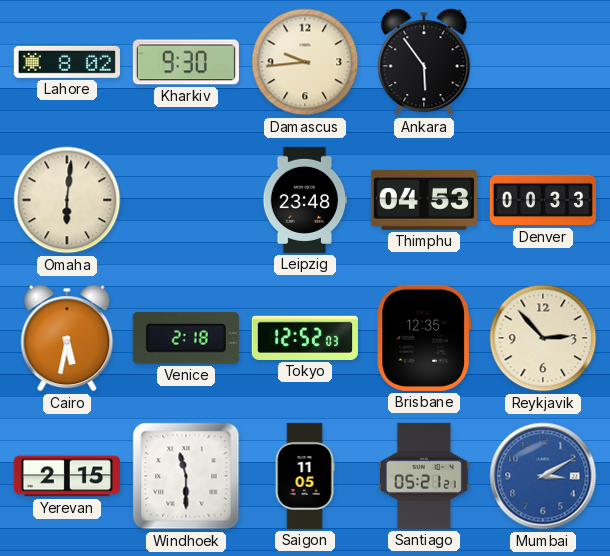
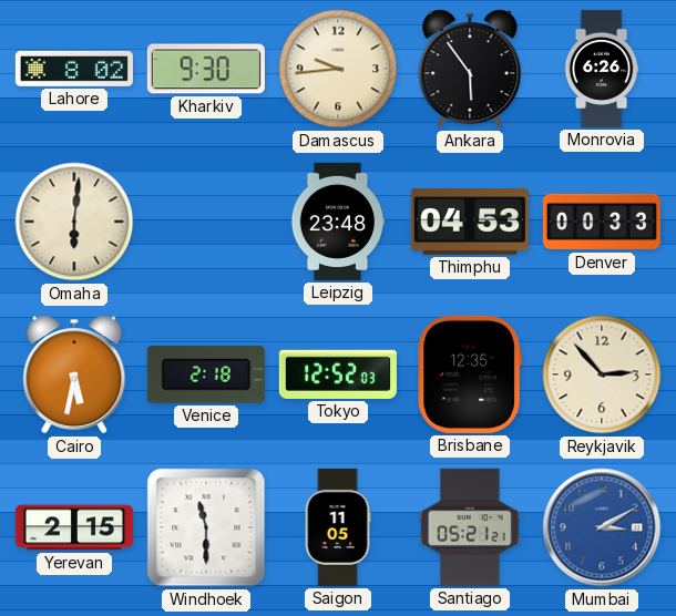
Monrovia: none -> 6:26
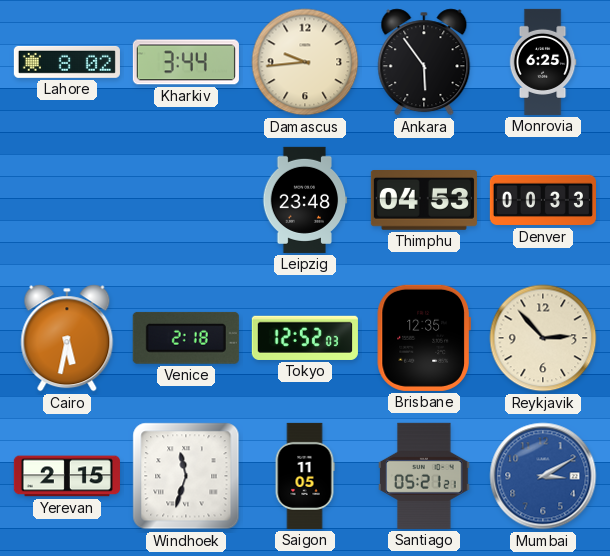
Kharkiv: 9:30 -> 3:44
Monrovia: 6:26 -> 6:25
Omaha: 6:01 -> none
Windhoek: 11:30 -> 11:33
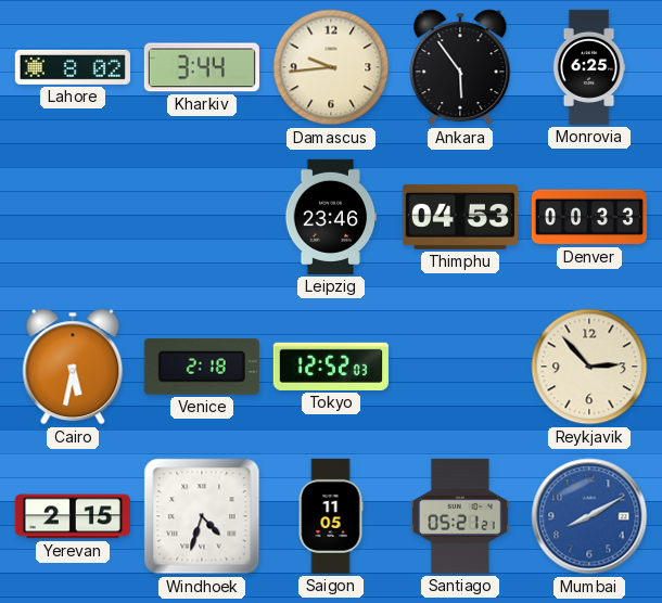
Leipzig: 23:48 -> 23:46
Brisbane: 12:35 -> none
Windhoek: 11:33 -> 4:33
Mumbai: 3:10 -> 8:10
